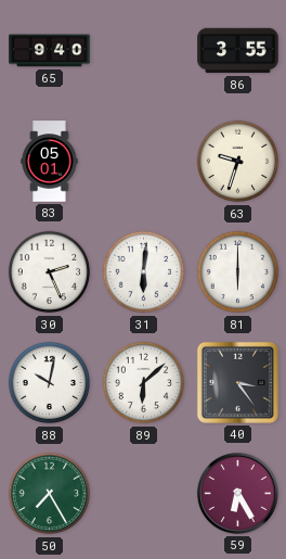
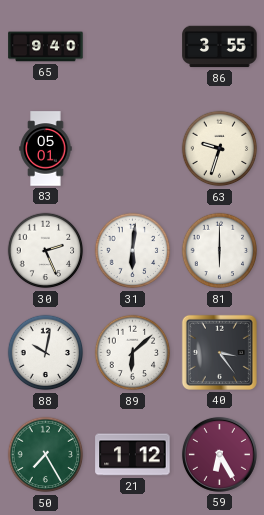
21: none -> 1:12
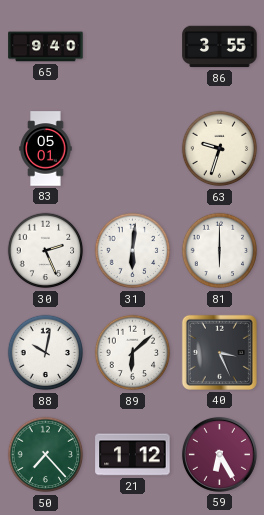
40: 3:24 -> 3:26
50: 7:25 -> 7:23
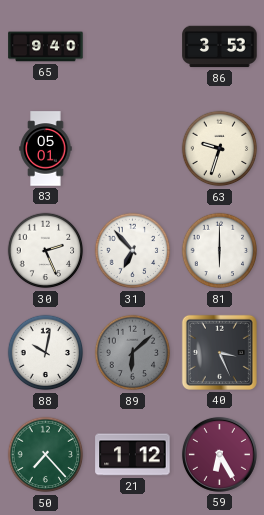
86: 3:55 -> 3:53
31: 6:01 -> 6:53
89 dial: white -> grey
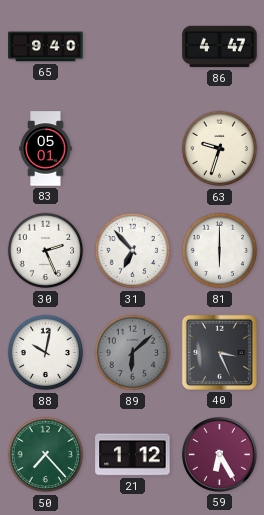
86: 3:53 -> 4:47
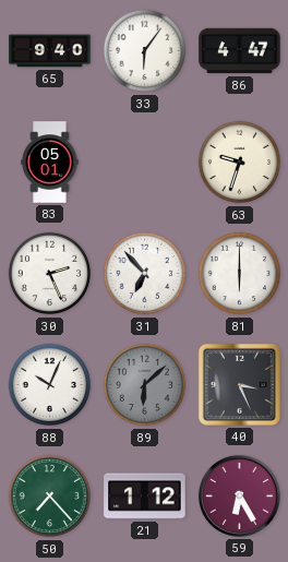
33: none -> 6:06
88: 10:02 -> 10:04
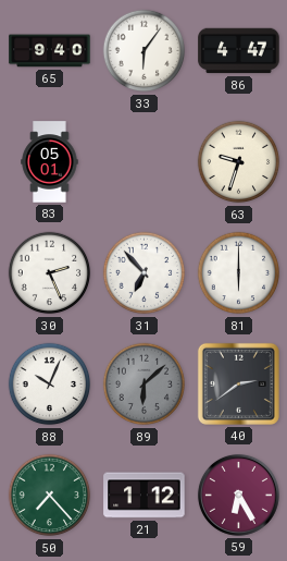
40: 3:26 -> 2:39
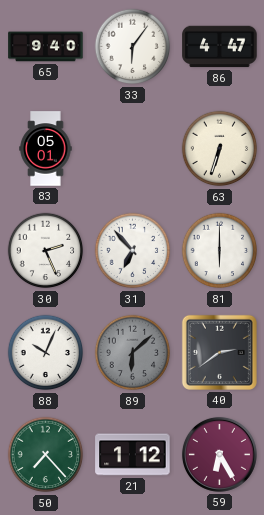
63: 9:33 -> 6:33
